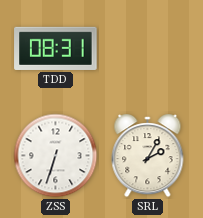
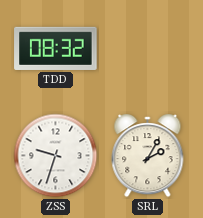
TDD: 08:31 -> 08:32
ZSS: 6:33 -> 9:33
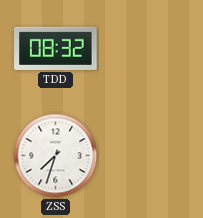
ZSS: 9:33 -> 7:33
SRL: 2:05 -> none
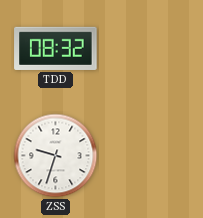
ZSS: 7:33 -> 9:33
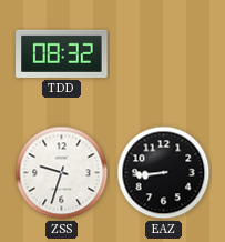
EAZ: none -> 8:44
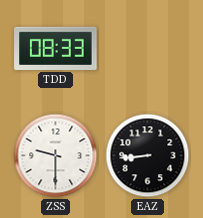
TDD: 08:32 -> 08:33
ZSS: 9:33 -> 9:30
